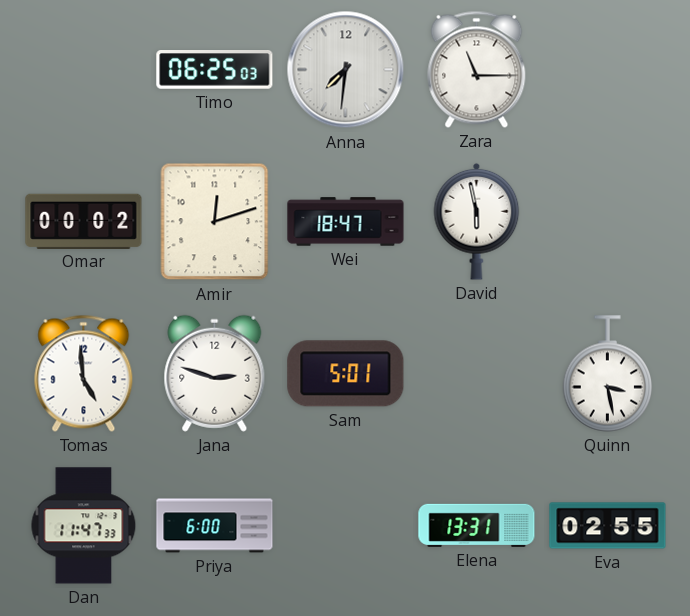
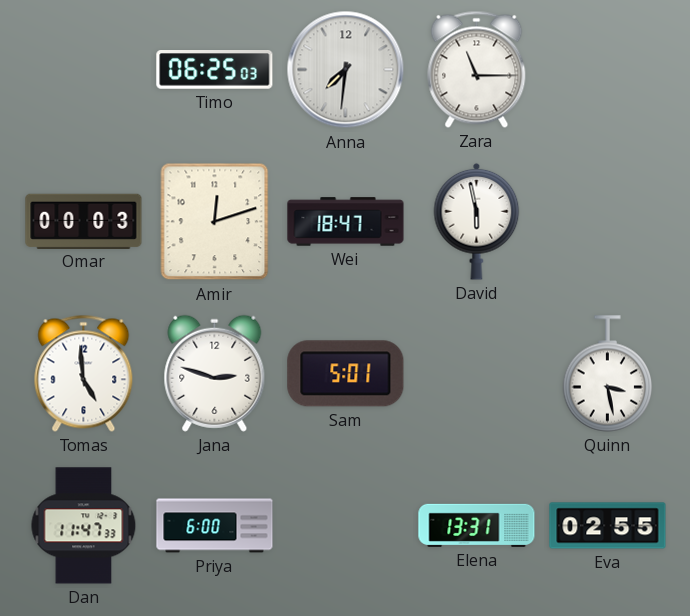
Omar: 00:02 -> 00:03
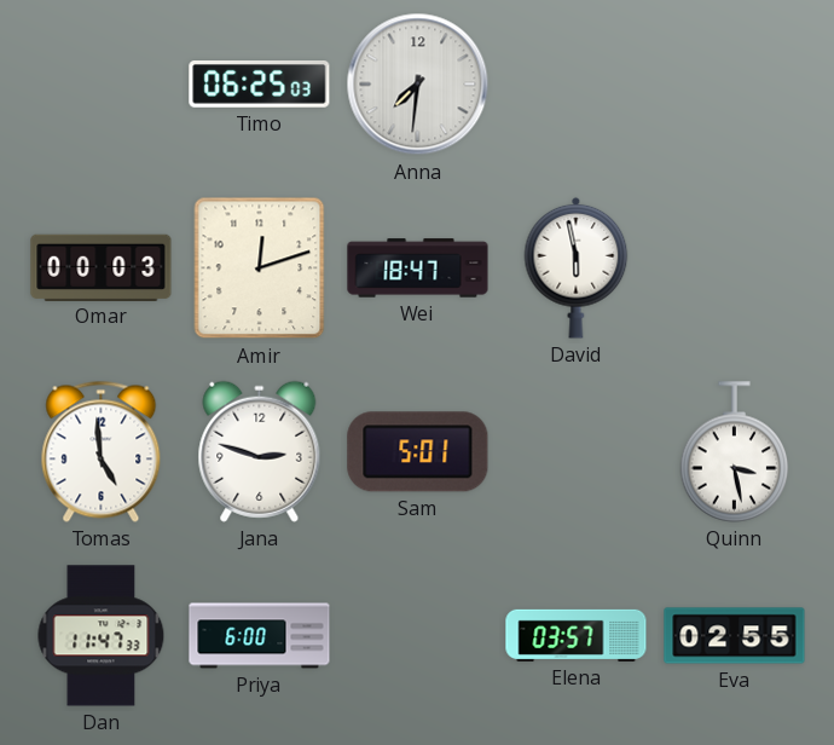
Zara: 11:15 -> none
Elena: 13:31 -> 03:57
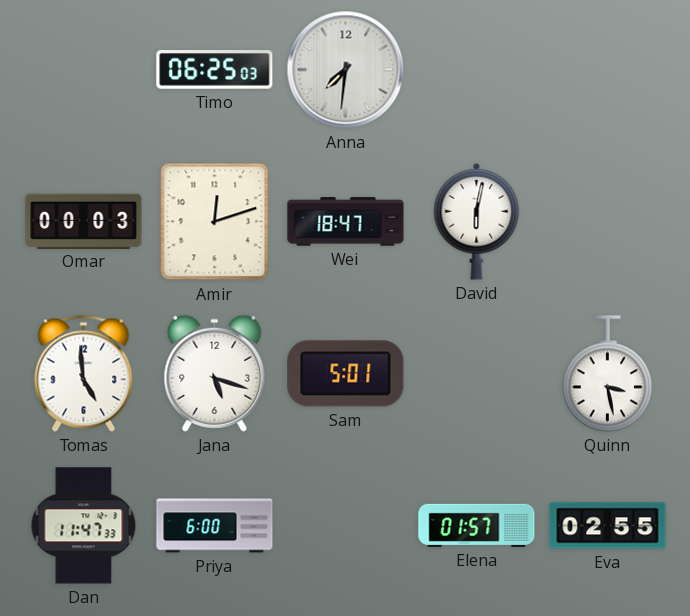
David: 5:58 -> 6:02
Jana: 2:48 -> 5:18
Elena: 03:57 -> 01:57
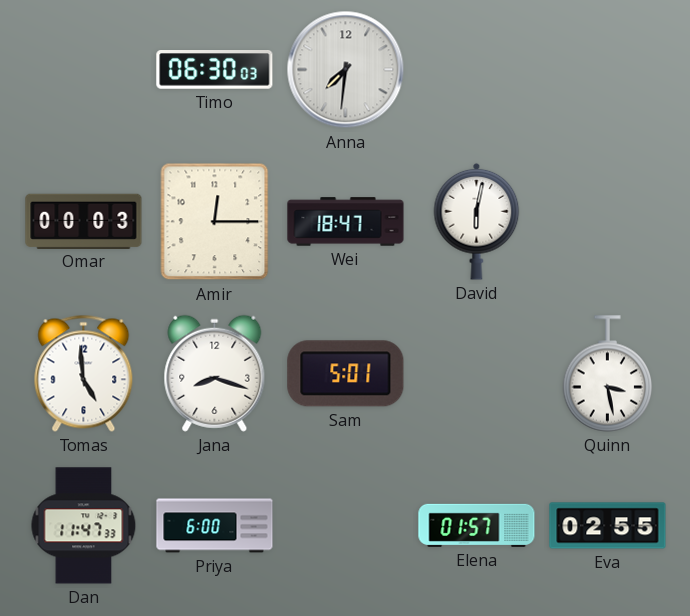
Timo: 06:25 -> 06:30
Amir: 12:12 -> 12:15
Jana: 5:18 -> 8:18
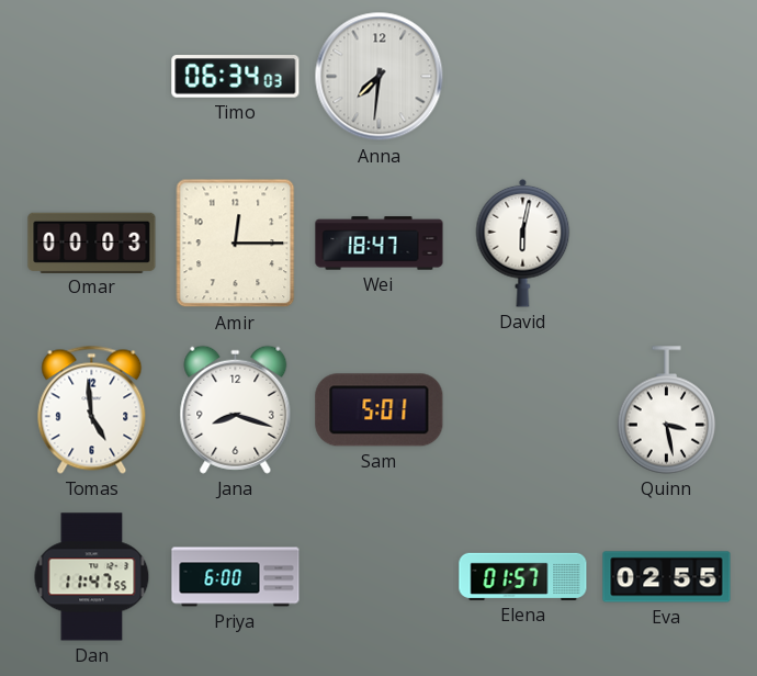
Timo: 06:30 -> 06:34
Dan: 11:47:33 -> 11:47:55
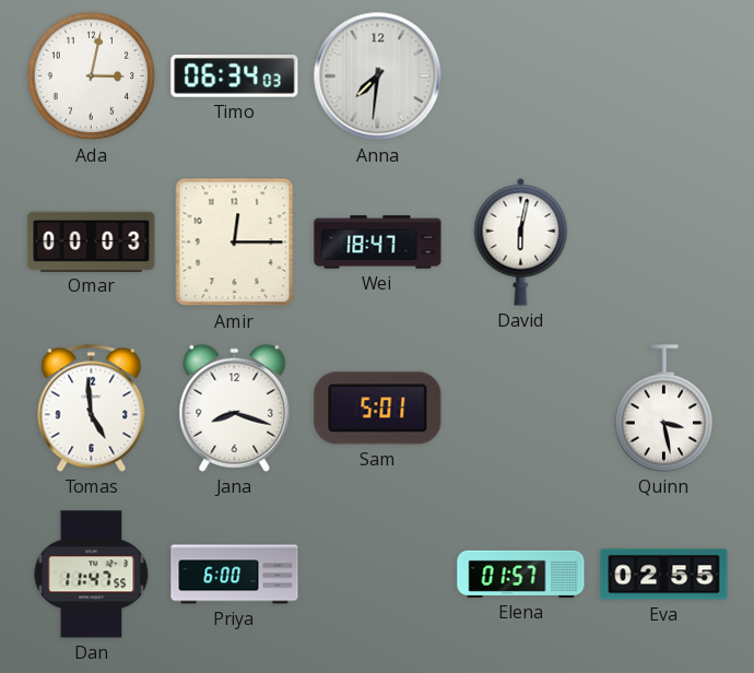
Ada: none -> 3:02
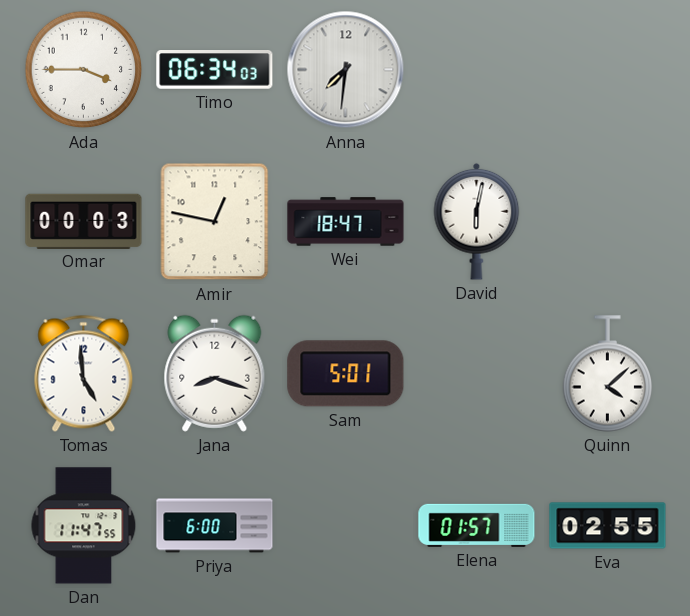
Ada: 3:02 -> 3:45
Amir: 12:15 -> 12:47
Quinn: 3:28 -> 4:08
